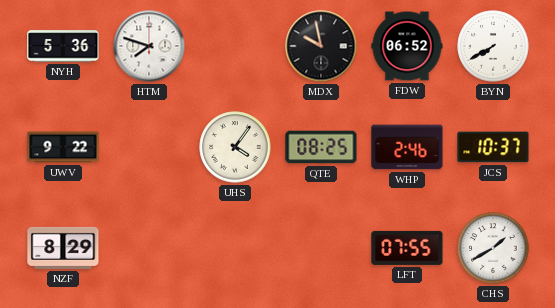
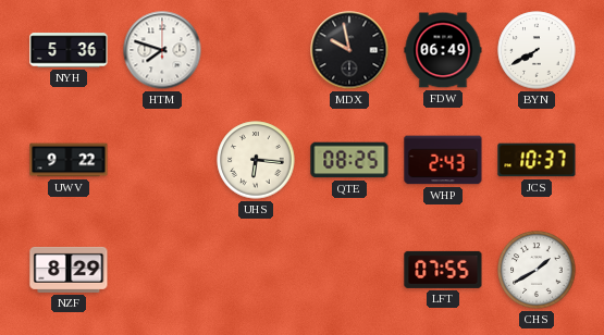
FDW: 06:52 -> 06:49
UHS: 4:06 -> 6:16
WHP: 2:46 -> 2:43
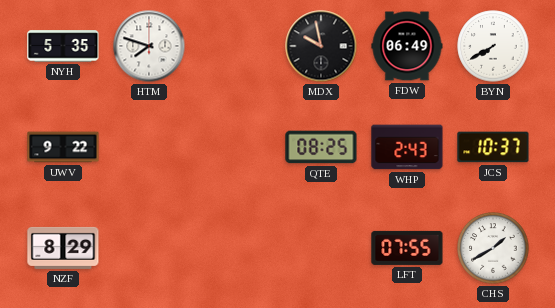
NYH: 5:36 -> 5:35
UHS: 6:16 -> none
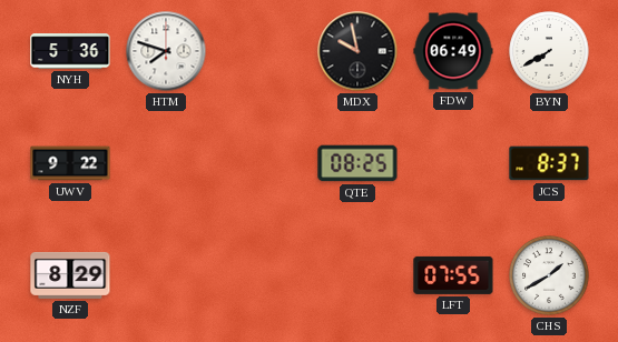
NYH: 5:35 -> 5:36
WHP: 2:43 -> none
JCS: 10:37 -> 8:37
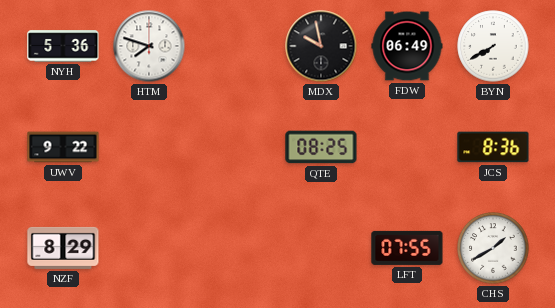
JCS: 8:37 -> 8:36
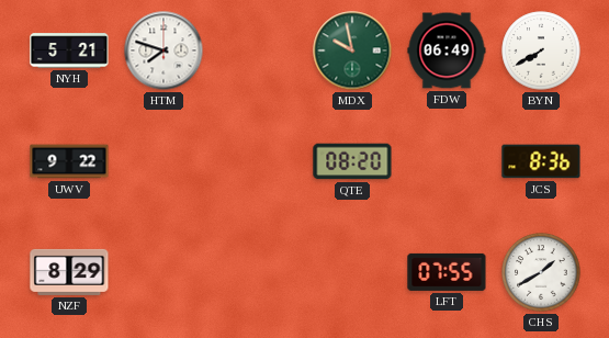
NYH: 5:36 -> 5:21
MDX dial: black -> green
QTE: 08:25 -> 08:20
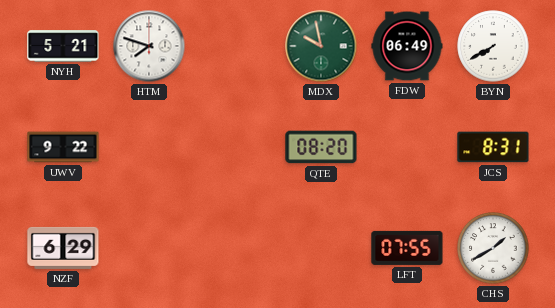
JCS: 8:36 -> 8:31
NZF: 8:29 -> 6:29
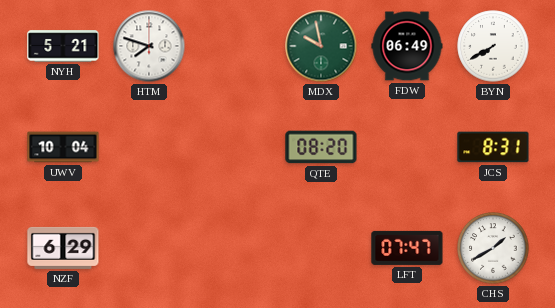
UWV: 9:22 -> 10:04
LFT: 07:55 -> 07:47
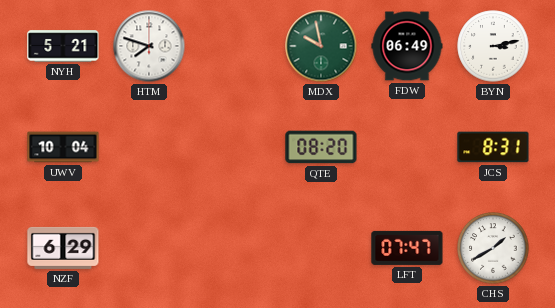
BYN: 7:40 -> 3:13
